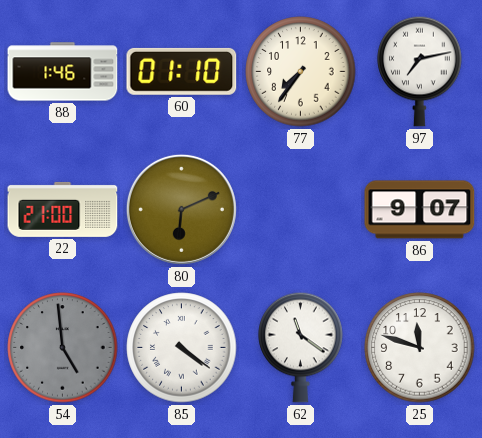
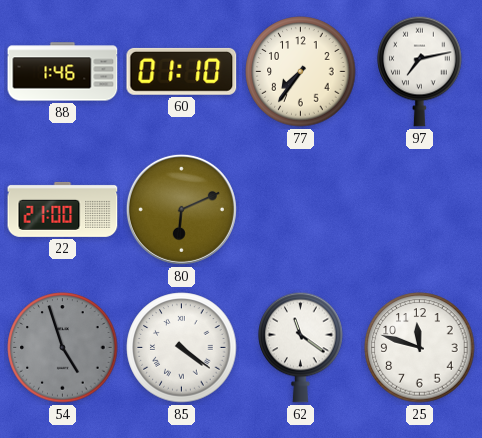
86: 9:07 -> none
54: 4:59 -> 4:57
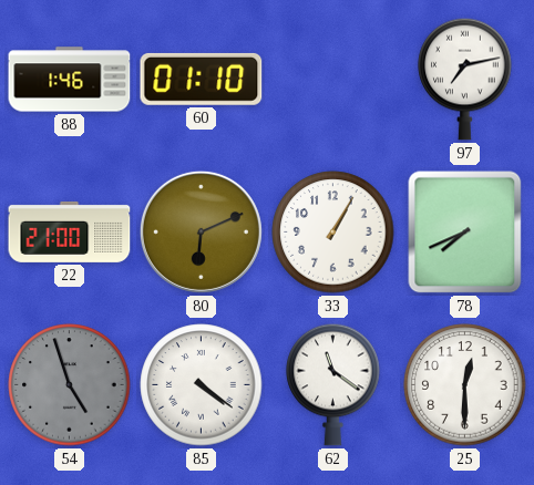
77: 7:36 -> none
33: none -> 1:05
78: none -> 7:41
25: 11:48 -> 12:30
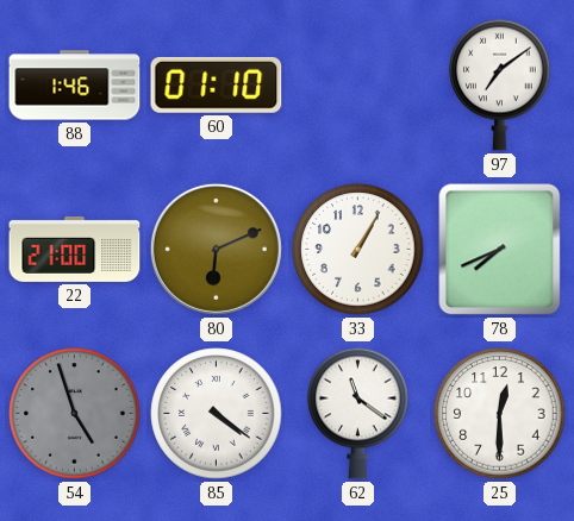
97: 7:13 -> 7:09
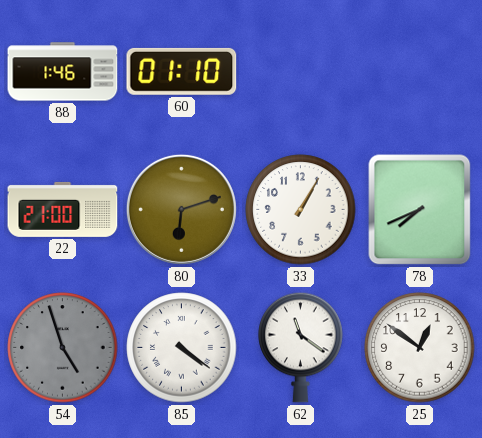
97: 7:09 -> none
80: 6:11 -> 6:12
25: 12:30 -> 12:51
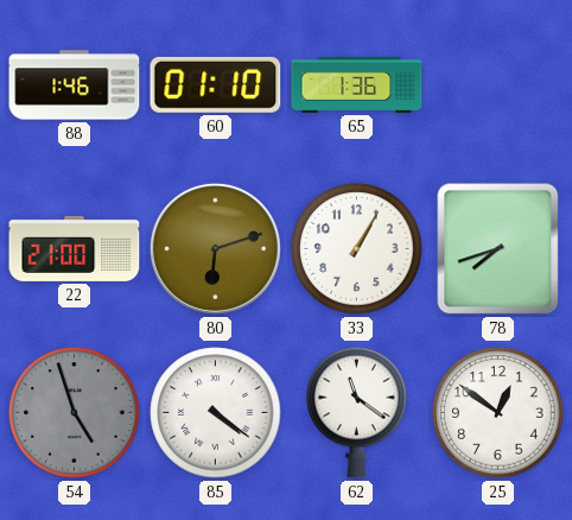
65: none -> 1:36
78: 7:41 -> 7:42
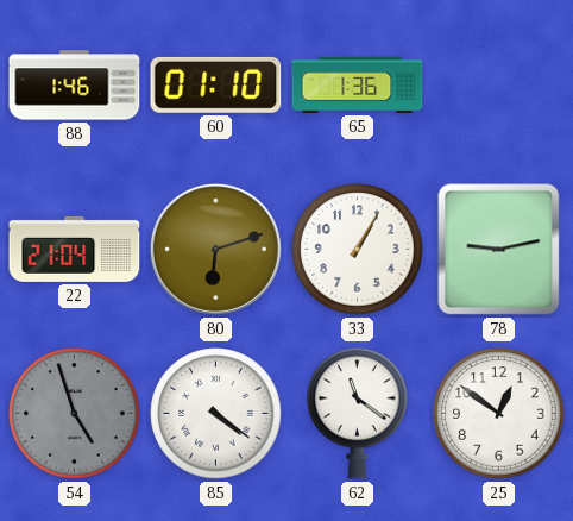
22: 21:00 -> 21:04
78: 7:42 -> 9:13
